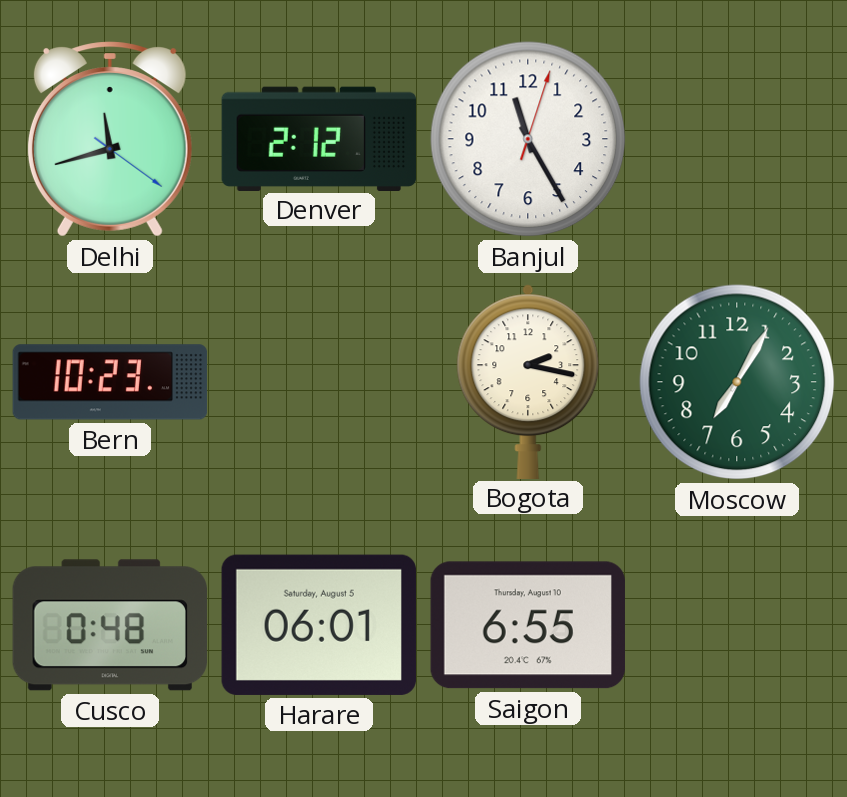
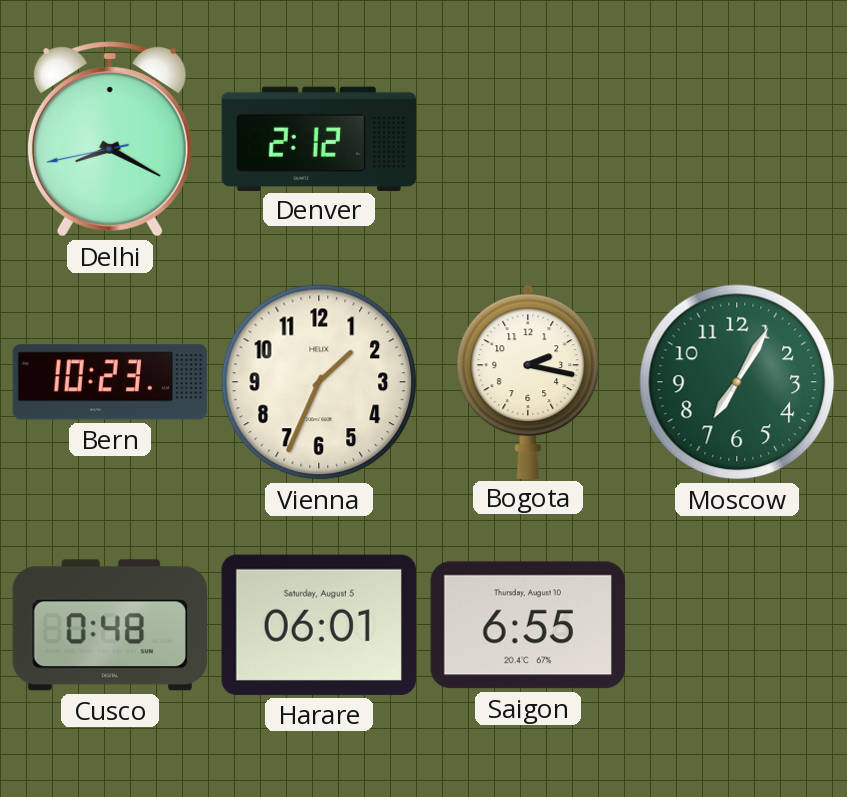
Delhi: 11:42 -> 8:19
Banjul: 11:25 -> none
Vienna: none -> 1:34
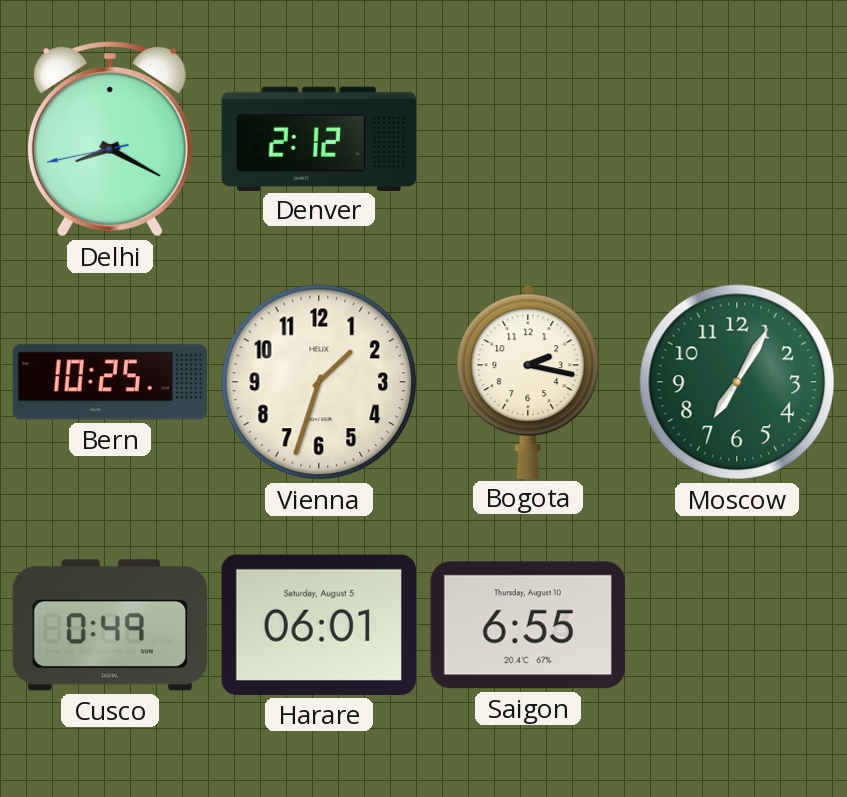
Bern: 10:23 -> 10:25
Vienna: 1:34 -> 1:33
Cusco: 0:48 -> 0:49
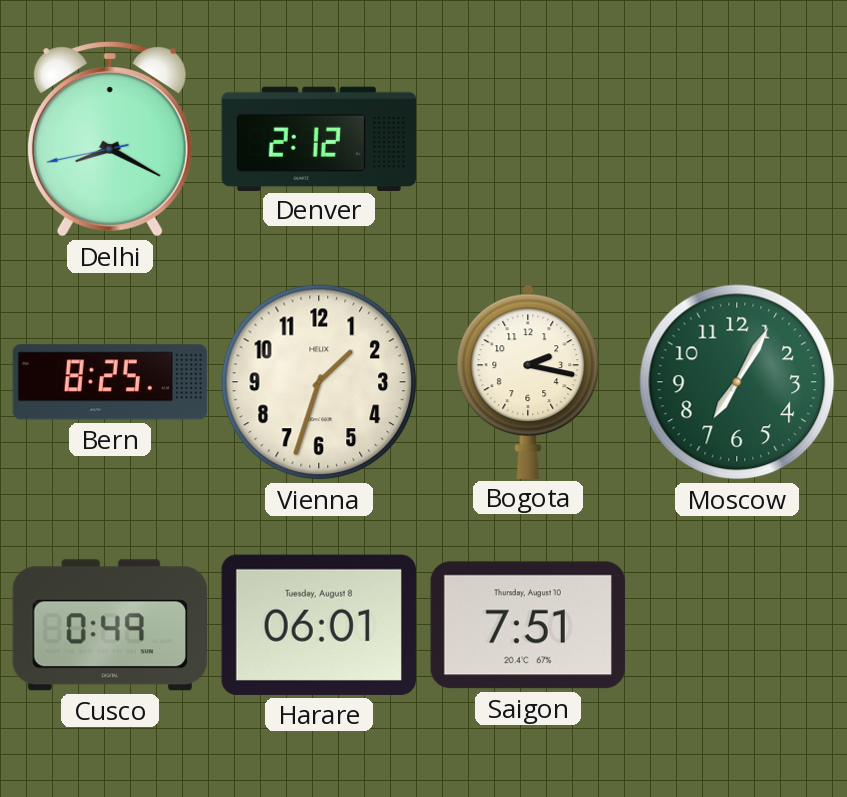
Bern: 10:25 -> 8:25
Harare date: Saturday, August 5 -> Tuesday, August 8
Saigon: 6:55 -> 7:51
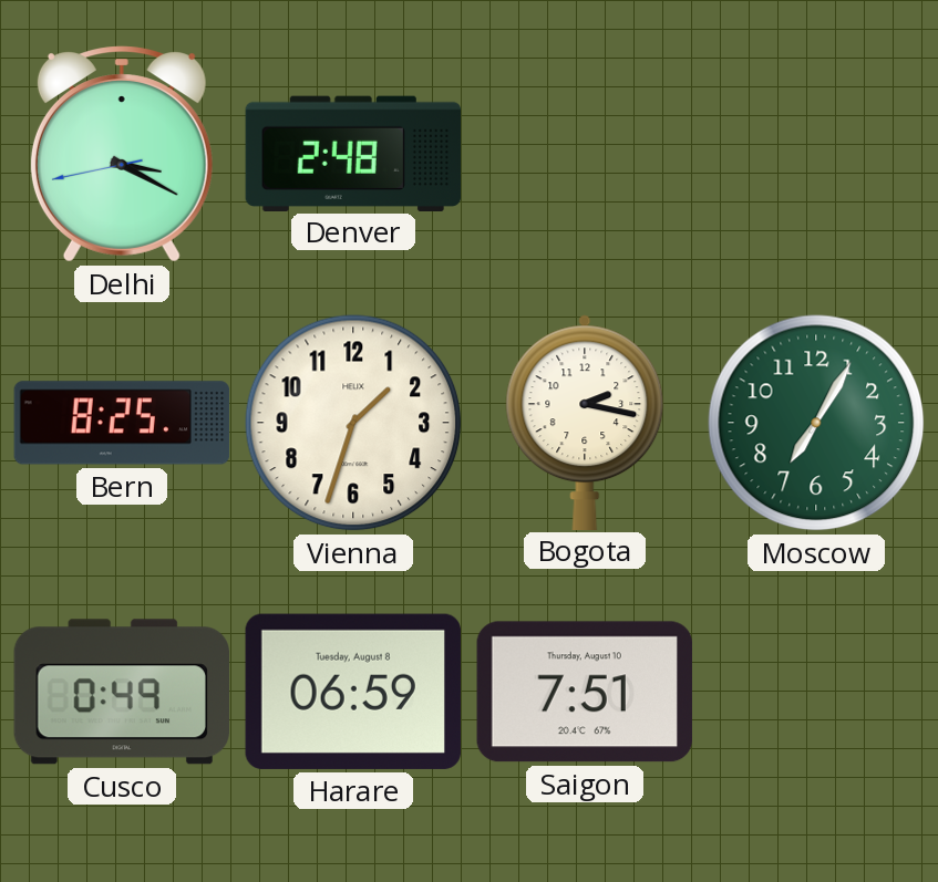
Delhi: 8:19 -> 3:19
Denver: 2:12 -> 2:48
Harare: 06:01 -> 06:59
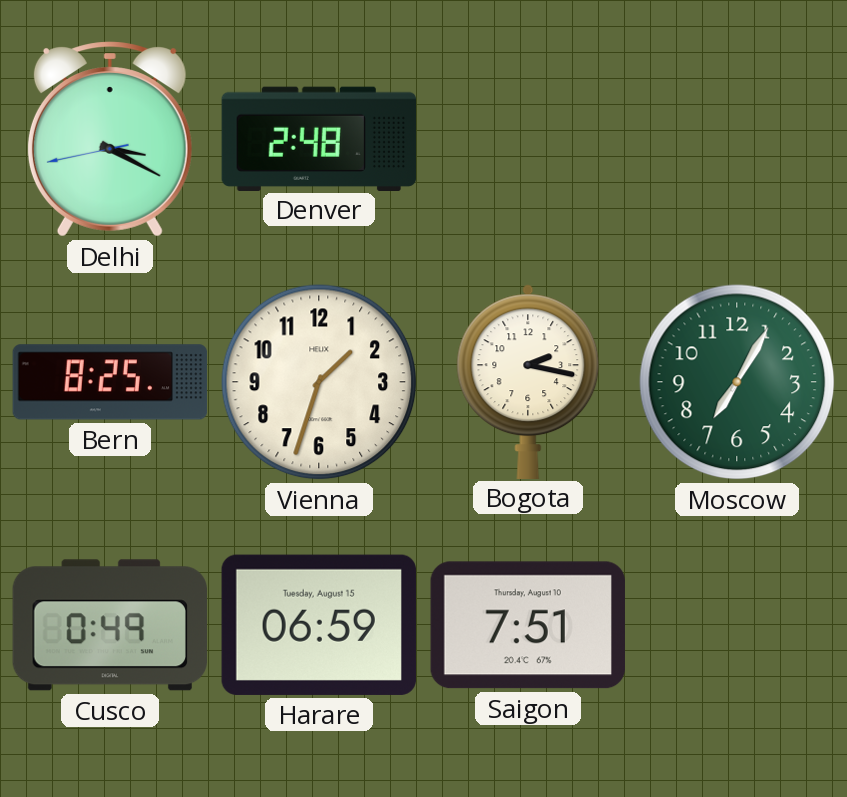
Harare date: Tuesday, August 8 -> Tuesday, August 15
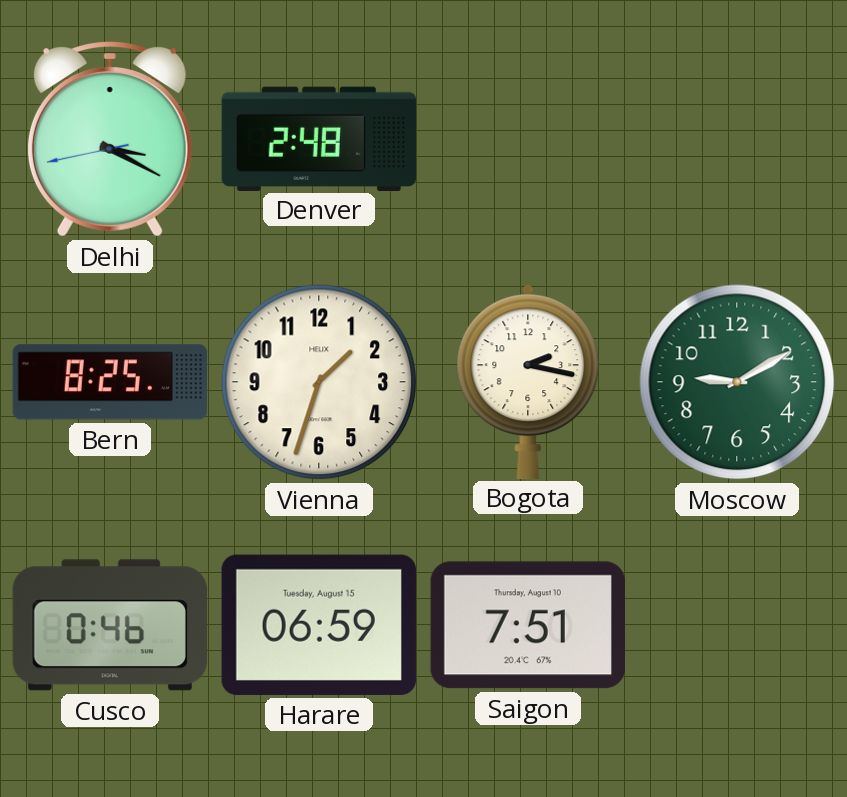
Moscow: 7:05 -> 9:10
Cusco: 0:49 -> 0:46
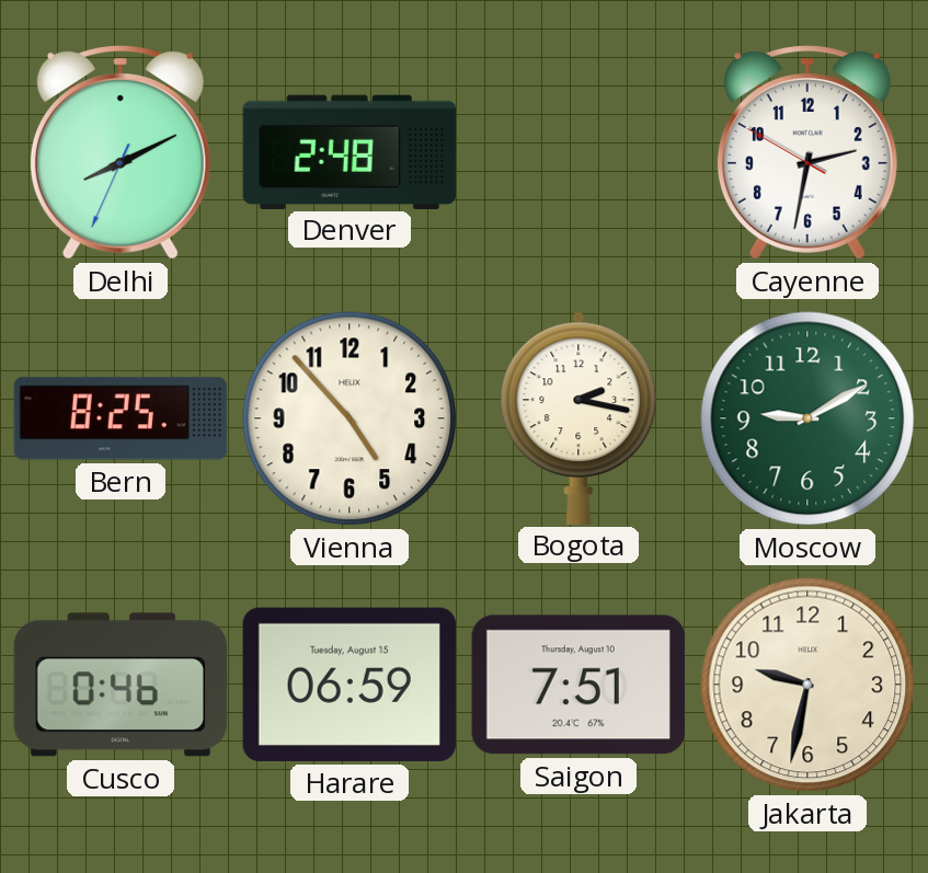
Delhi: 3:19 -> 8:10
Cayenne: none -> 2:31
Vienna: 1:33 -> 4:53
Jakarta: none -> 9:32
